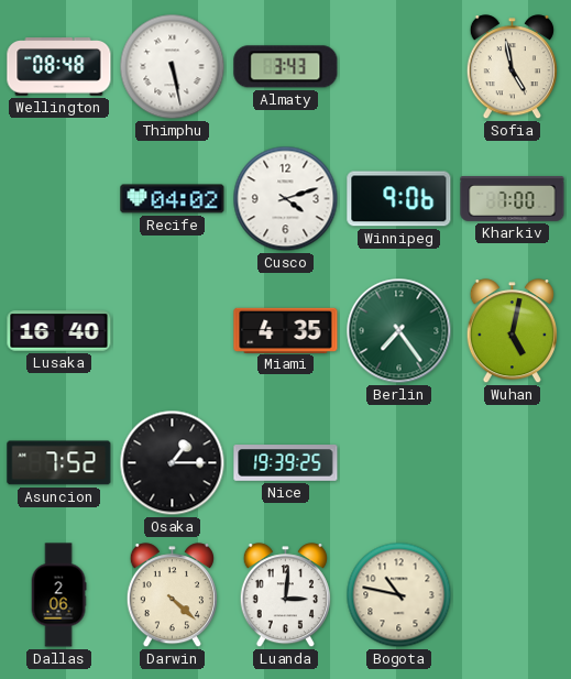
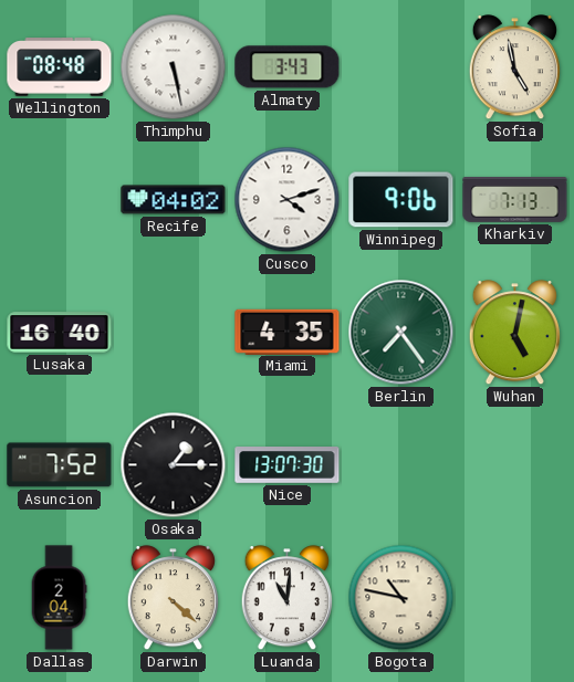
Kharkiv: 7:00 -> 7:13
Nice: 19:39 -> 13:07
Dallas: 2:06 -> 2:04
Luanda: 3:01 -> 11:01
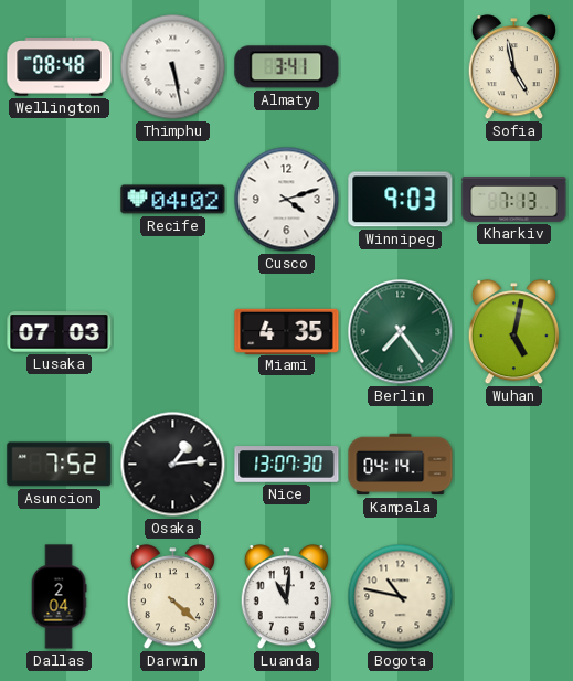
Almaty: 3:43 -> 3:41
Winnipeg: 9:06 -> 9:03
Lusaka: 16:40 -> 07:03
Osaka: 1:15 -> 1:14
Kampala: none -> 04:14
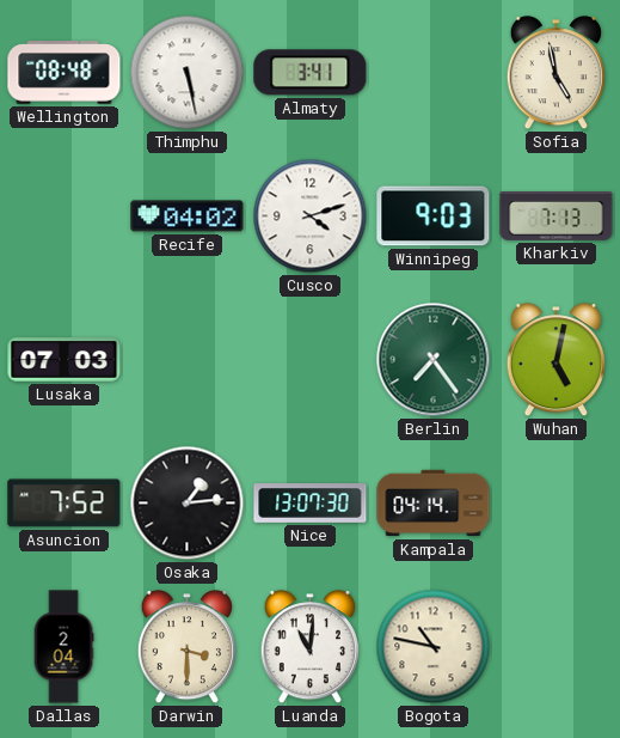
Miami: 4:35 -> none
Darwin: 4:22 -> 3:30
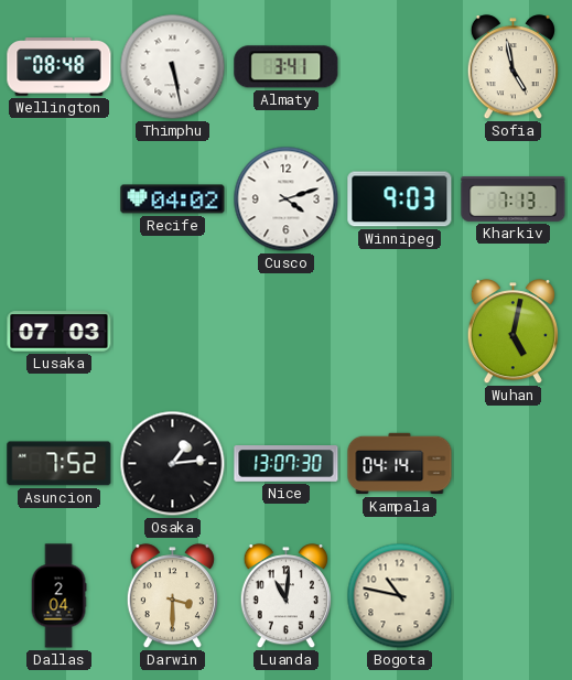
Berlin: 7:24 -> none
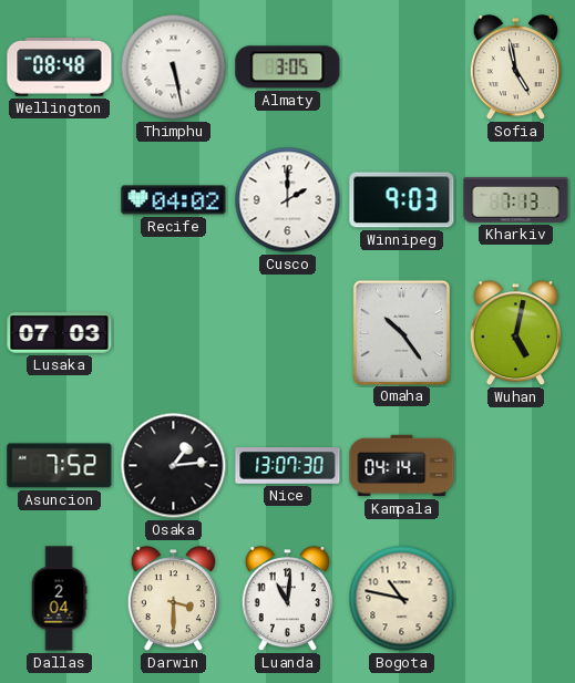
Almaty: 3:41 -> 3:05
Cusco: 4:12 -> 2:00
Omaha: none -> 10:24
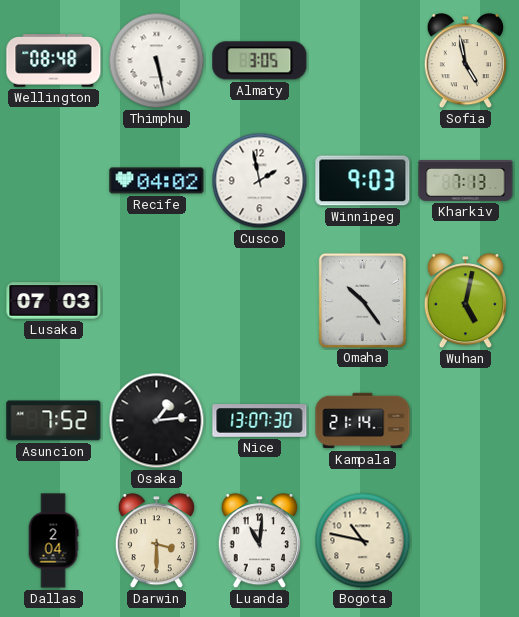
Cusco: 2:00 -> 1:58
Kampala: 04:14 -> 21:14
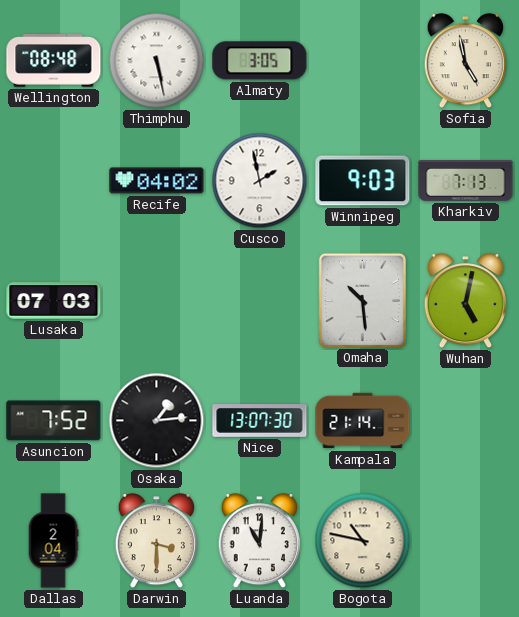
Omaha: 10:24 -> 10:29
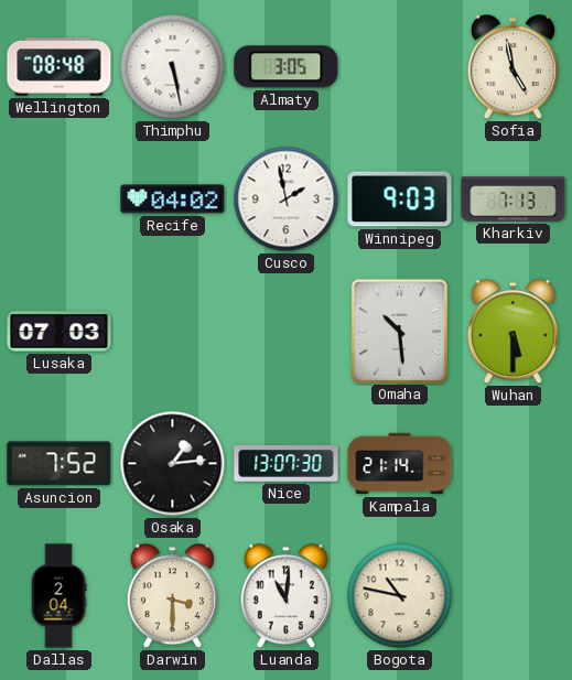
Wuhan: 5:02 -> 5:30
